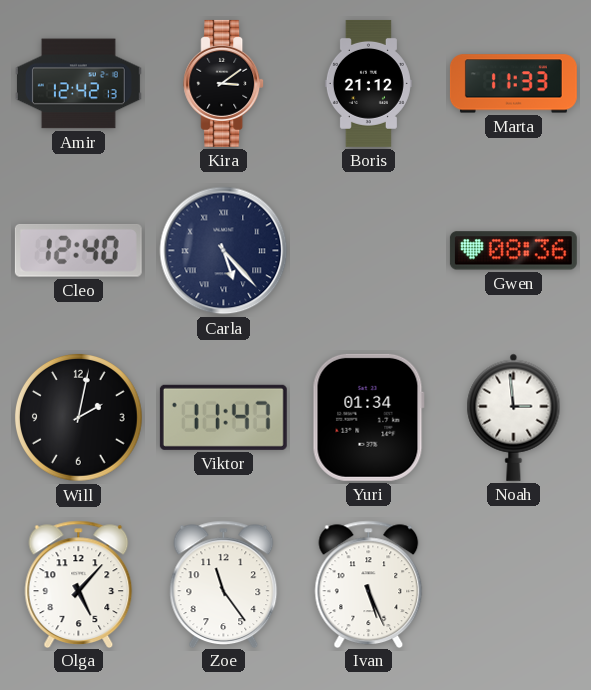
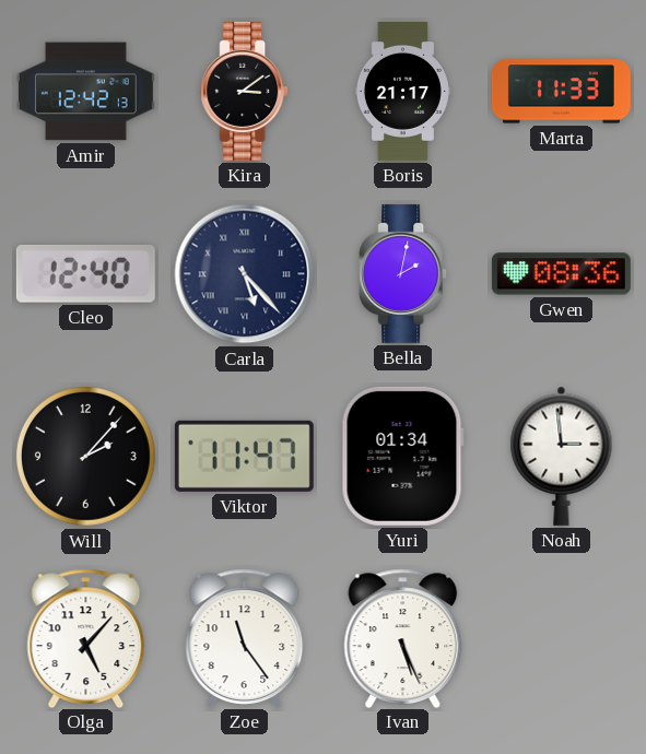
Boris: 21:12 -> 21:17
Bella: none -> 2:02
Will: 2:02 -> 2:07
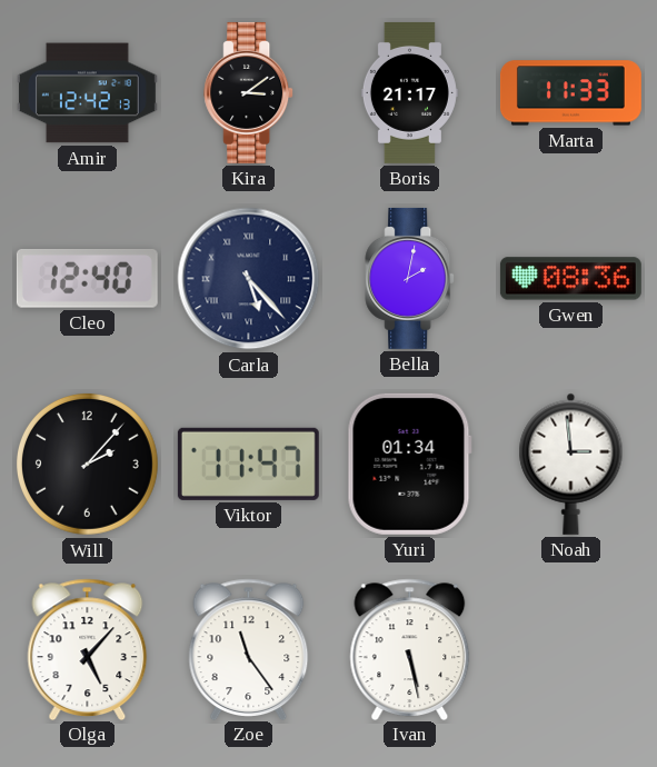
Ivan: 5:26 -> 5:28
